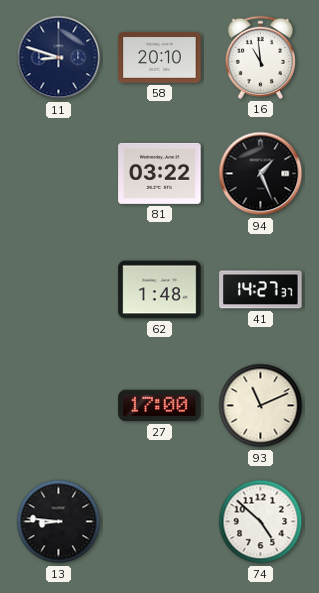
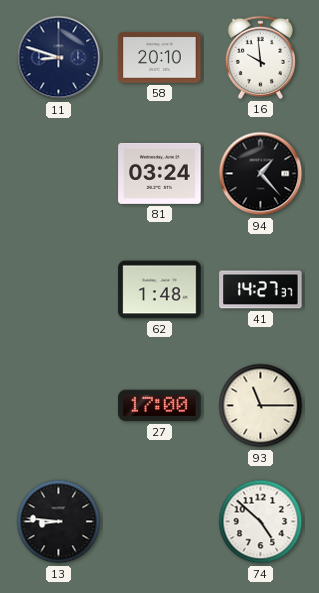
16: 10:59 -> 9:59
81: 03:22 -> 03:24
94: 1:26 -> 1:23
93: 11:11 -> 11:15
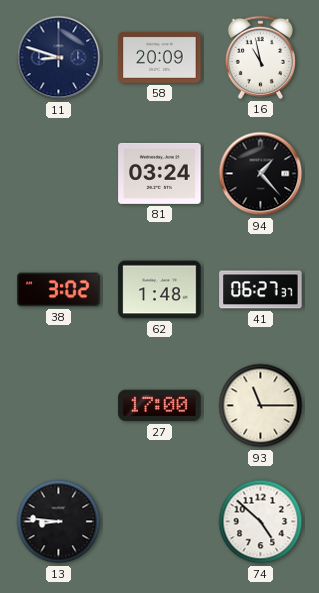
58: 20:10 -> 20:09
16: 9:59 -> 10:58
38: none -> 3:02
41: 14:27 -> 06:27
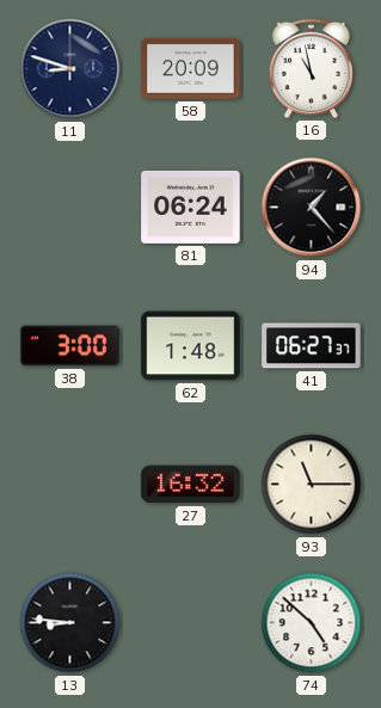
81: 03:24 -> 06:24
38: 3:02 -> 3:00
27: 17:00 -> 16:32
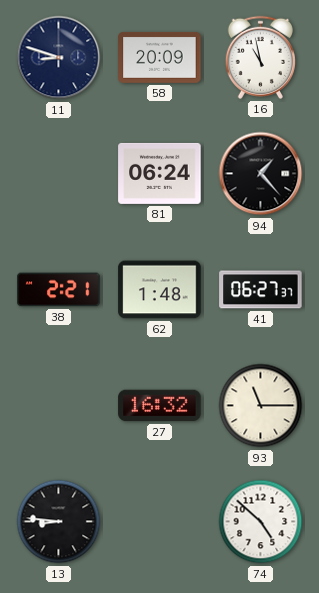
38: 3:00 -> 2:21
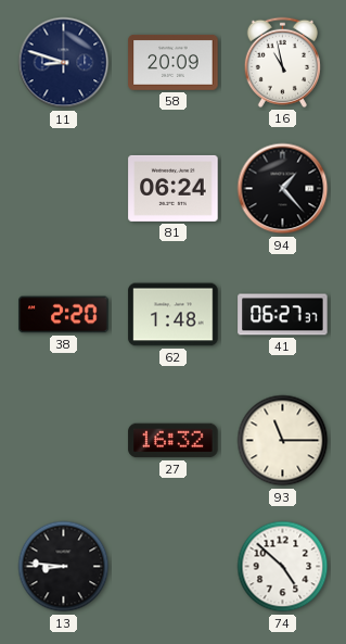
38: 2:21 -> 2:20
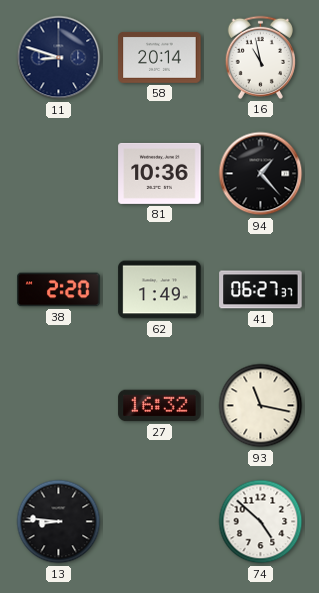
58: 20:09 -> 20:14
81: 06:24 -> 10:36
62: 1:48 -> 1:49
93: 11:15 -> 11:17
